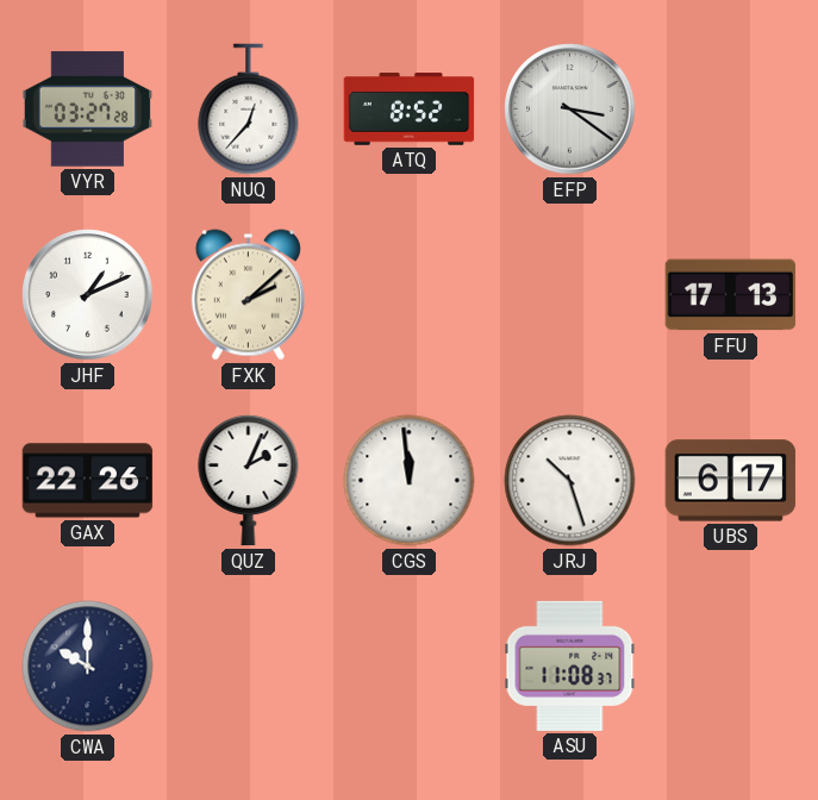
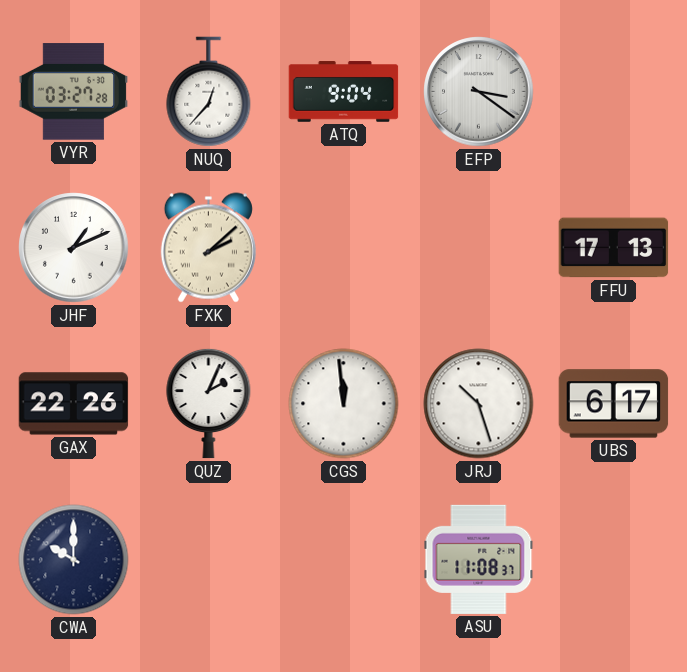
ATQ: 8:52 -> 9:04
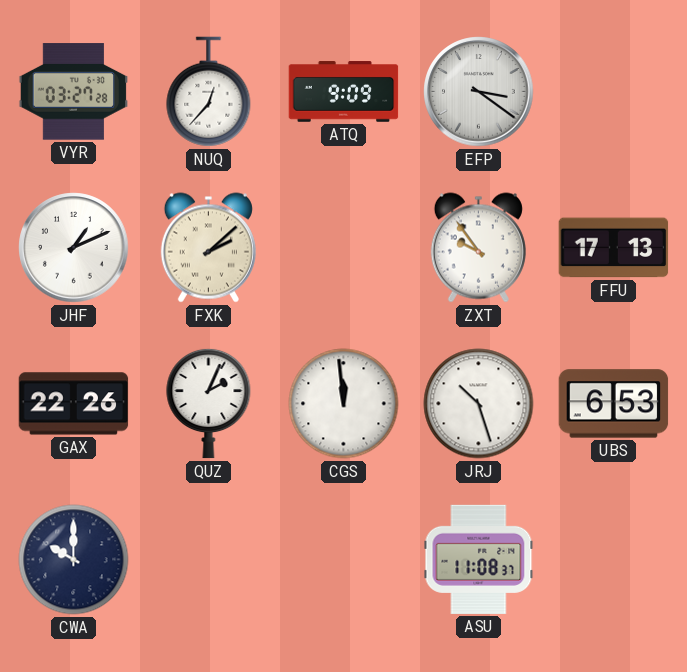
ATQ: 9:04 -> 9:09
ZXT: none -> 9:54
UBS: 6:17 -> 6:53
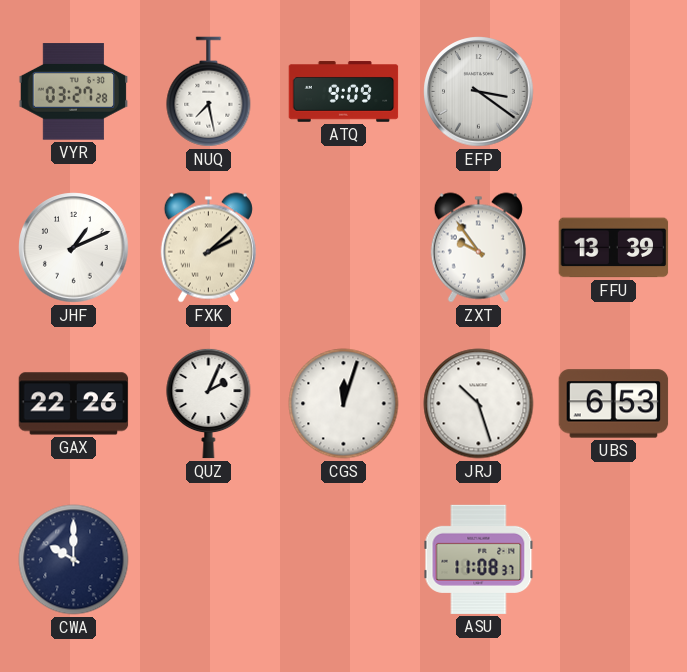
NUQ: 12:37 -> 7:28
FFU: 17:13 -> 13:39
CGS: 11:59 -> 12:03
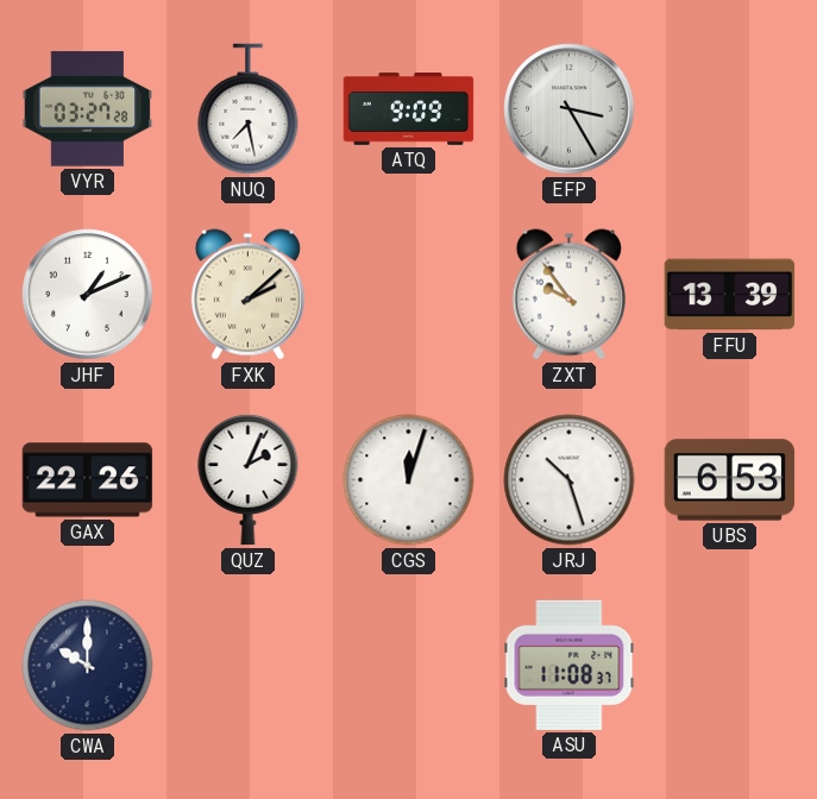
EFP: 3:21 -> 3:25
